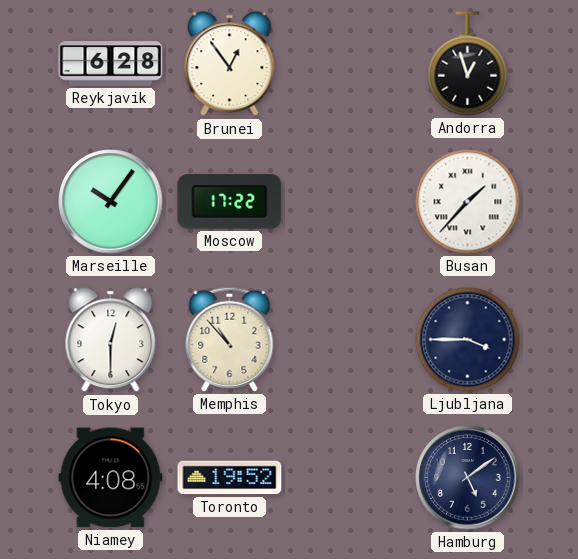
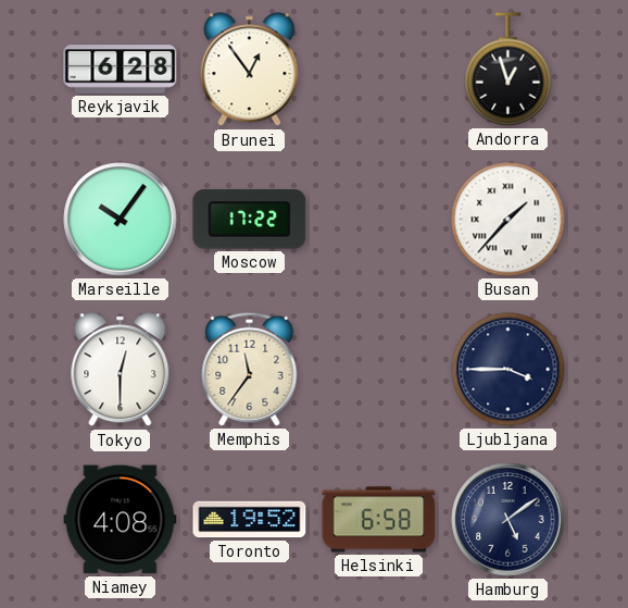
Memphis: 10:53 -> 11:36
Helsinki: none -> 6:58
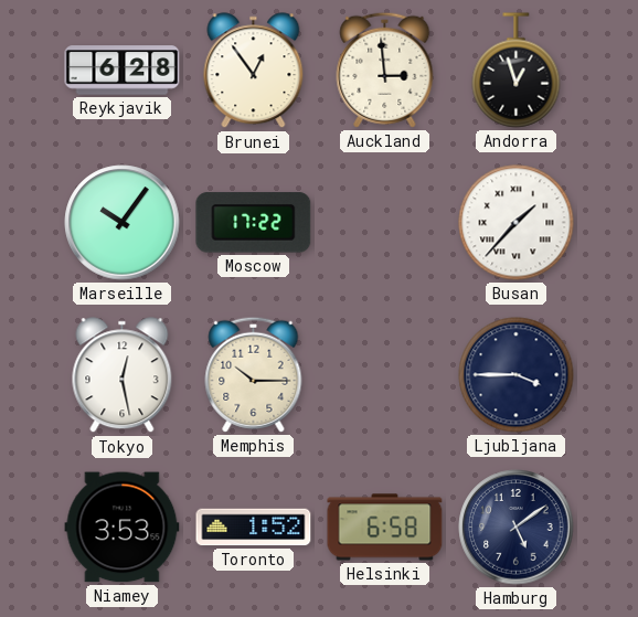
Auckland: none -> 2:59
Tokyo: 12:30 -> 12:28
Memphis: 11:36 -> 10:15
Niamey: 4:08 -> 3:53
Toronto: 19:52 -> 1:52
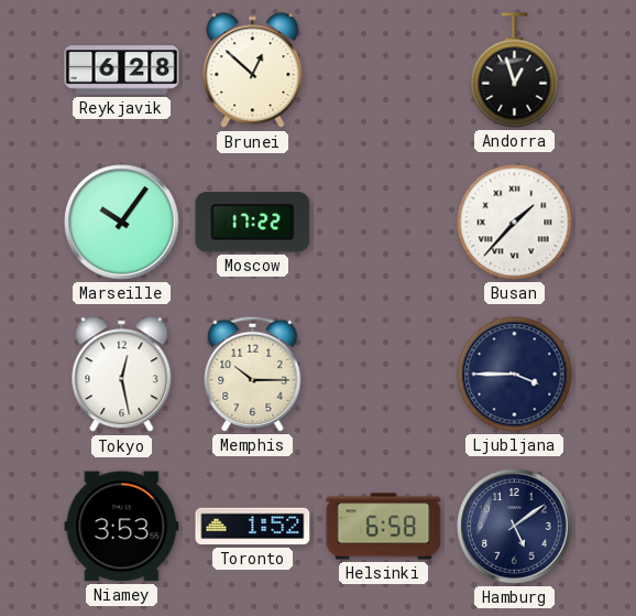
Brunei: 12:54 -> 12:52
Auckland: 2:59 -> none
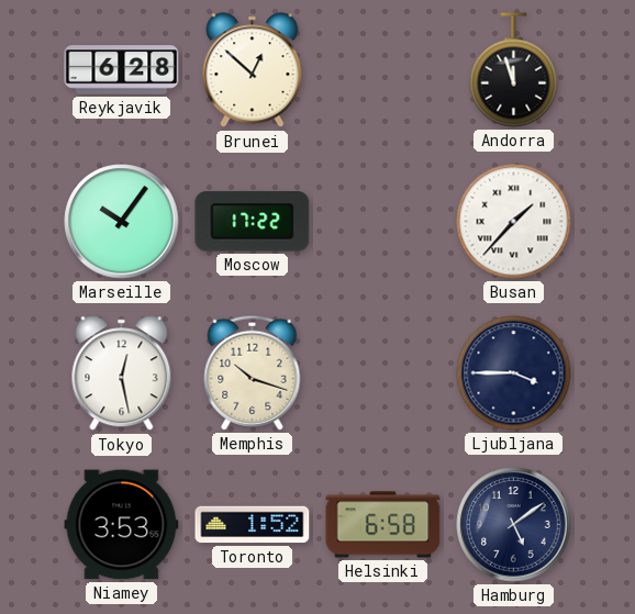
Andorra: 12:57 -> 11:57
Memphis: 10:15 -> 10:18
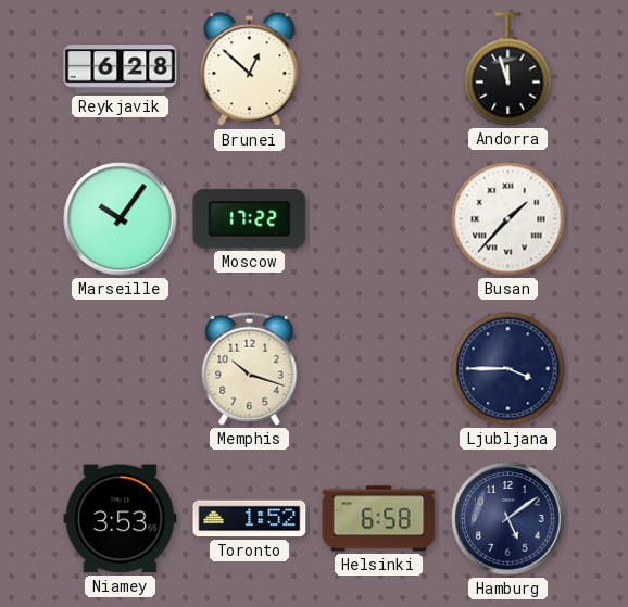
Tokyo: 12:28 -> none
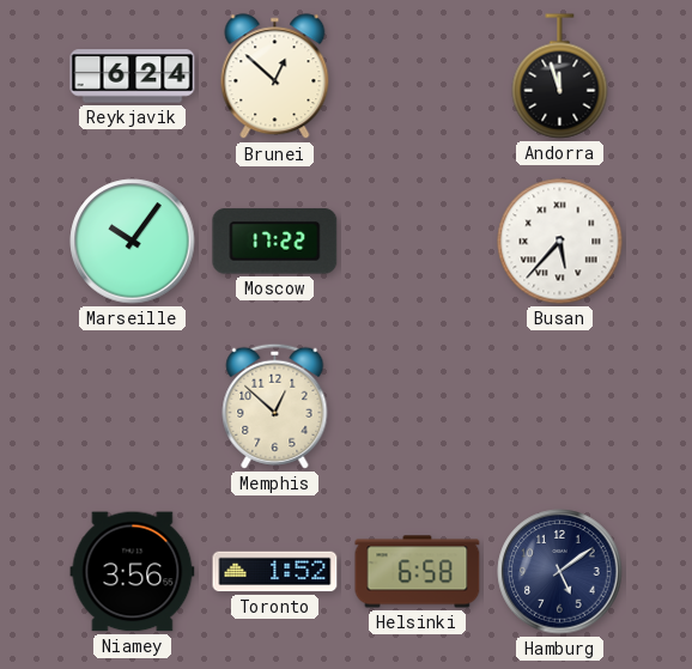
Reykjavik: 6:28 -> 6:24
Busan: 1:37 -> 5:37
Memphis: 10:18 -> 12:52
Ljubljana: 3:45 -> none
Niamey: 3:53 -> 3:56
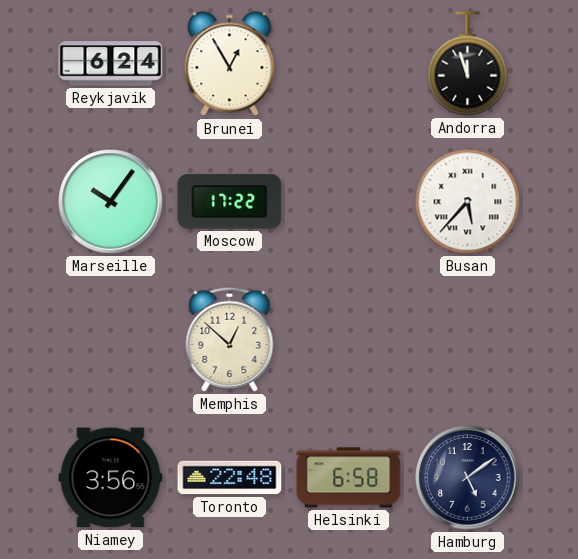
Brunei: 12:52 -> 12:55
Toronto: 1:52 -> 22:48
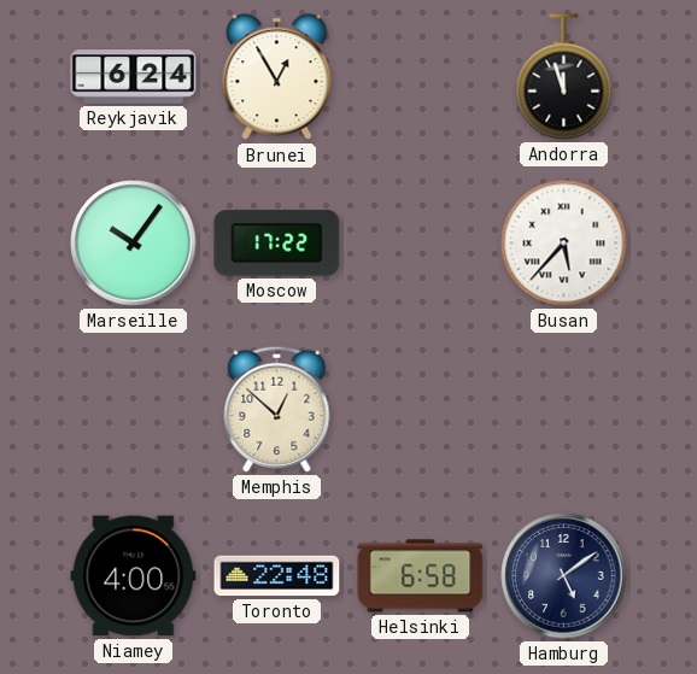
Niamey: 3:56 -> 4:00
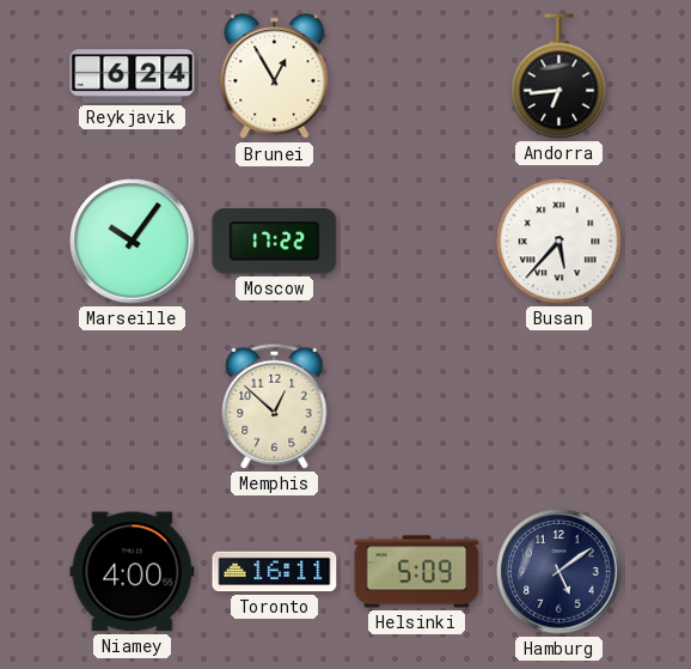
Andorra: 11:57 -> 6:44
Toronto: 22:48 -> 16:11
Helsinki: 6:58 -> 5:09
